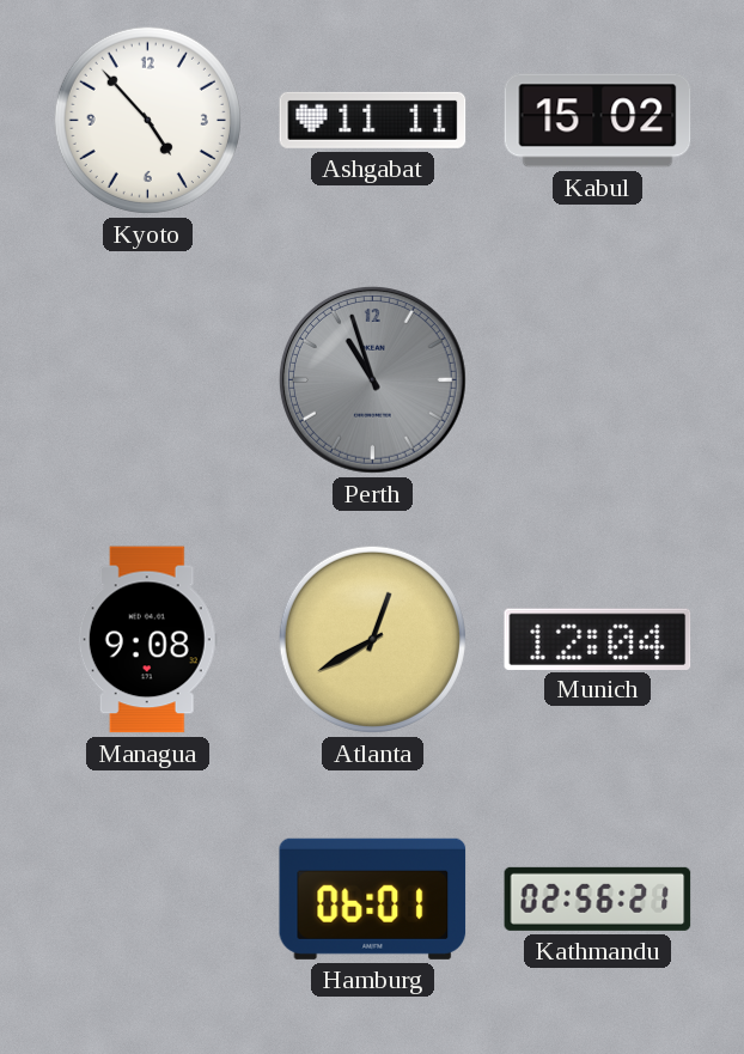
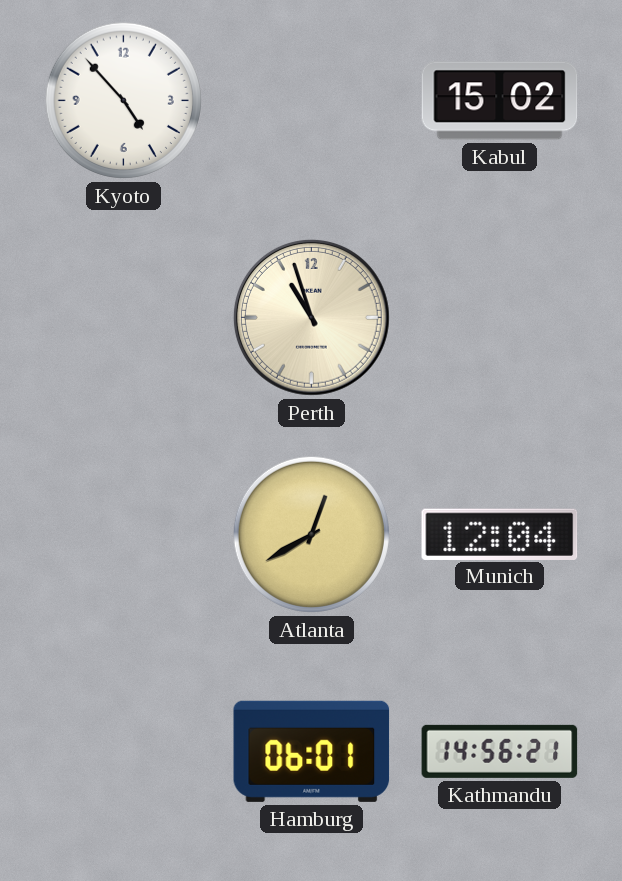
Ashgabat: 11:11 -> none
Perth dial: grey -> cream
Managua: 9:08 -> none
Kathmandu: 02:56 -> 14:56
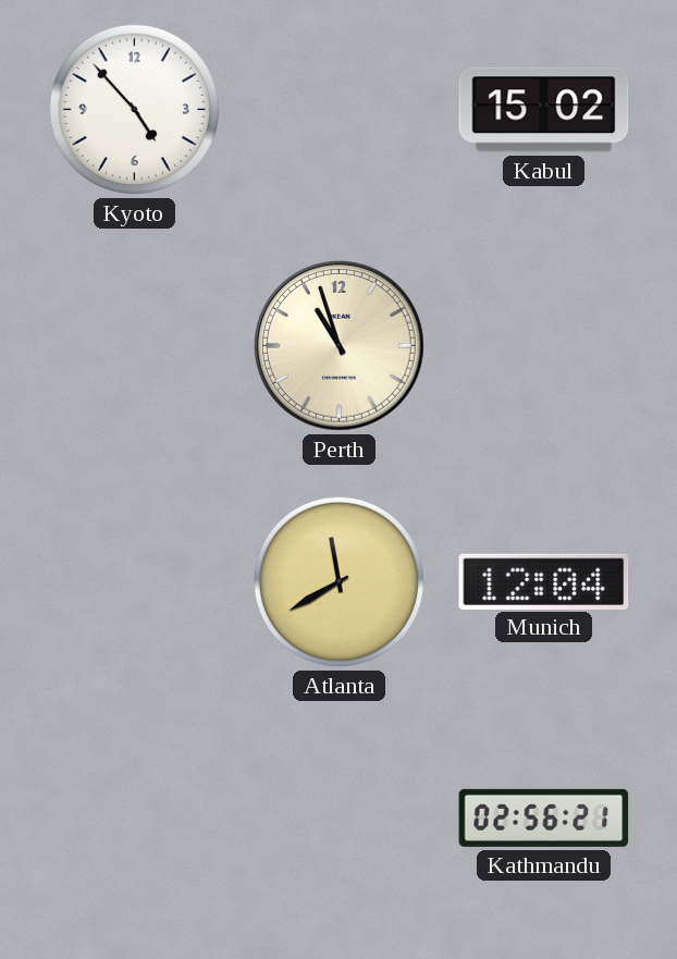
Atlanta: 12:40 -> 11:40
Hamburg: 06:01 -> none
Kathmandu: 14:56 -> 02:56
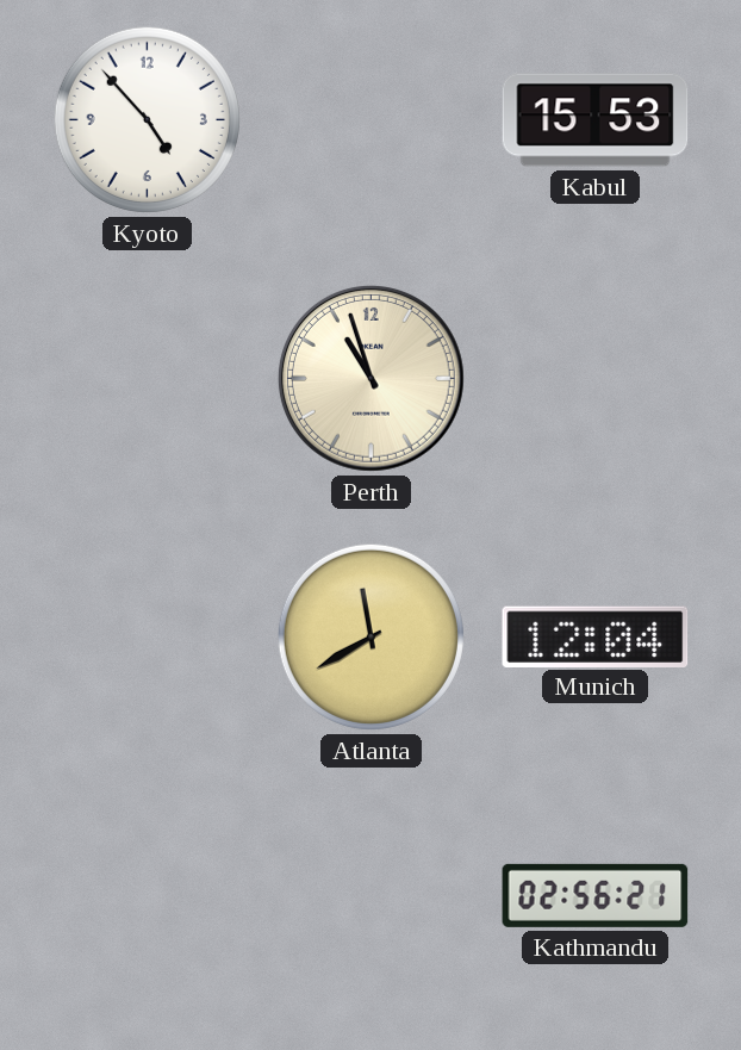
Kabul: 15:02 -> 15:53
